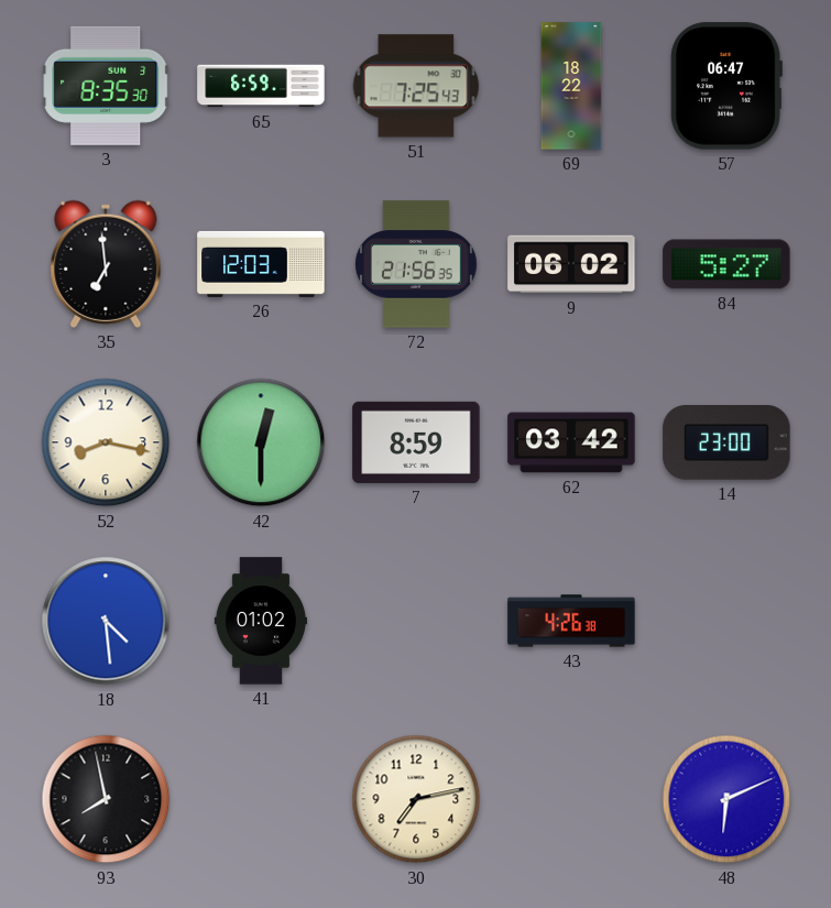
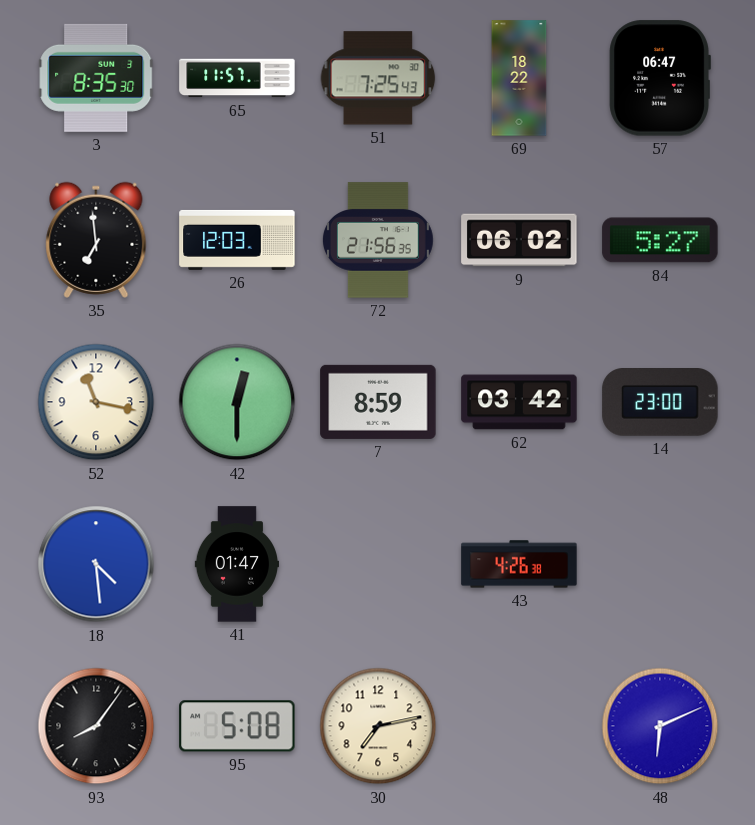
65: 6:59 -> 11:57
52: 8:17 -> 11:17
41: 01:02 -> 01:47
93: 7:58 -> 8:06
95: none -> 5:08
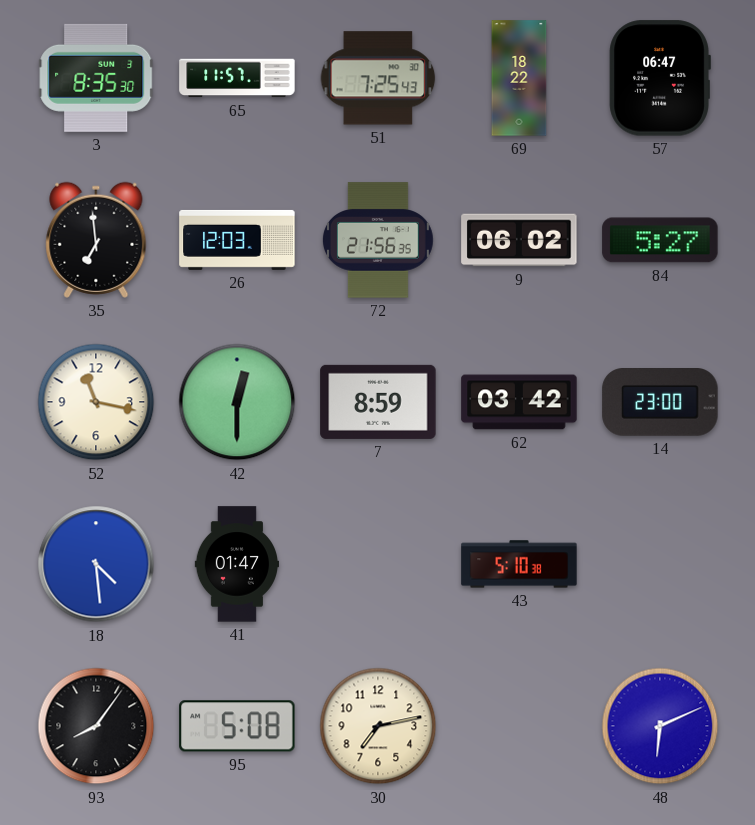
43: 4:26 -> 5:10
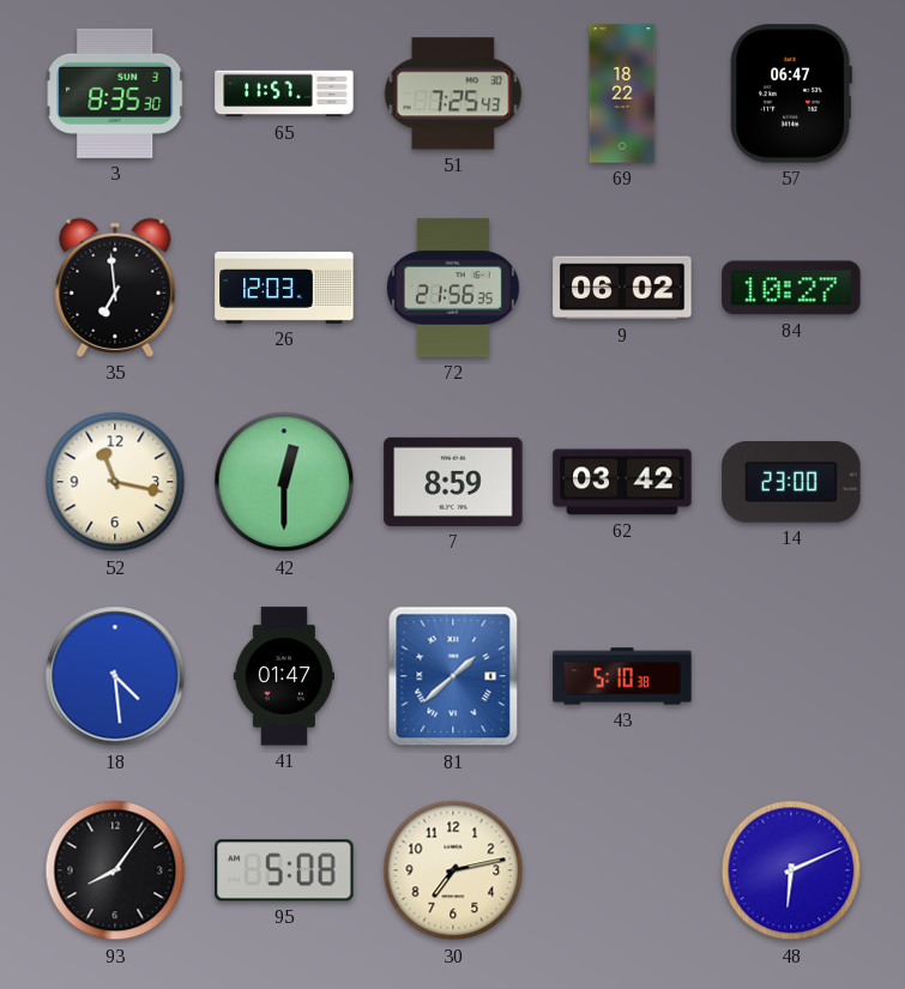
84: 5:27 -> 10:27
81: none -> 1:38
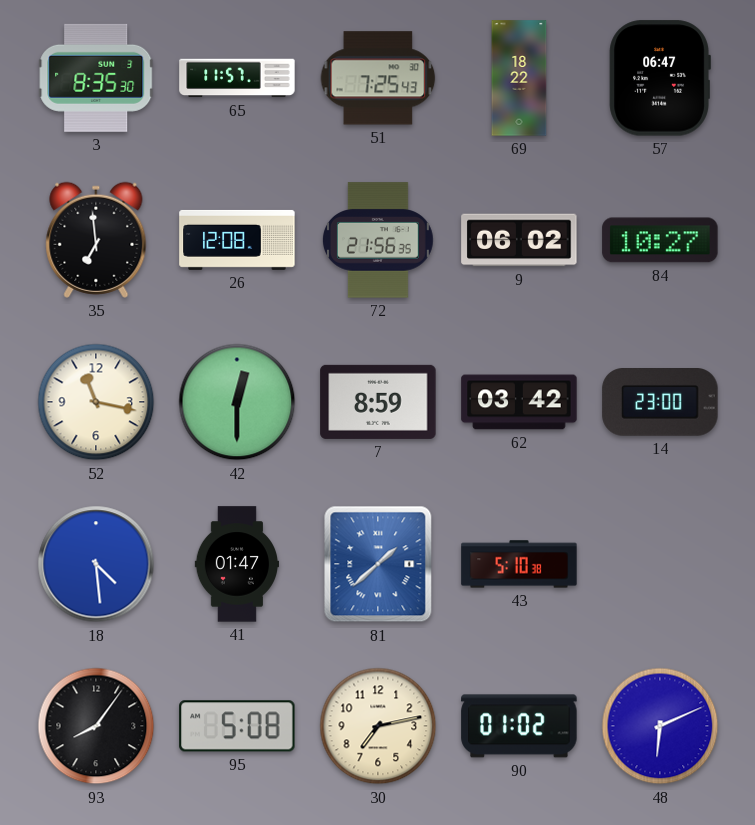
26: 12:03 -> 12:08
90: none -> 01:02
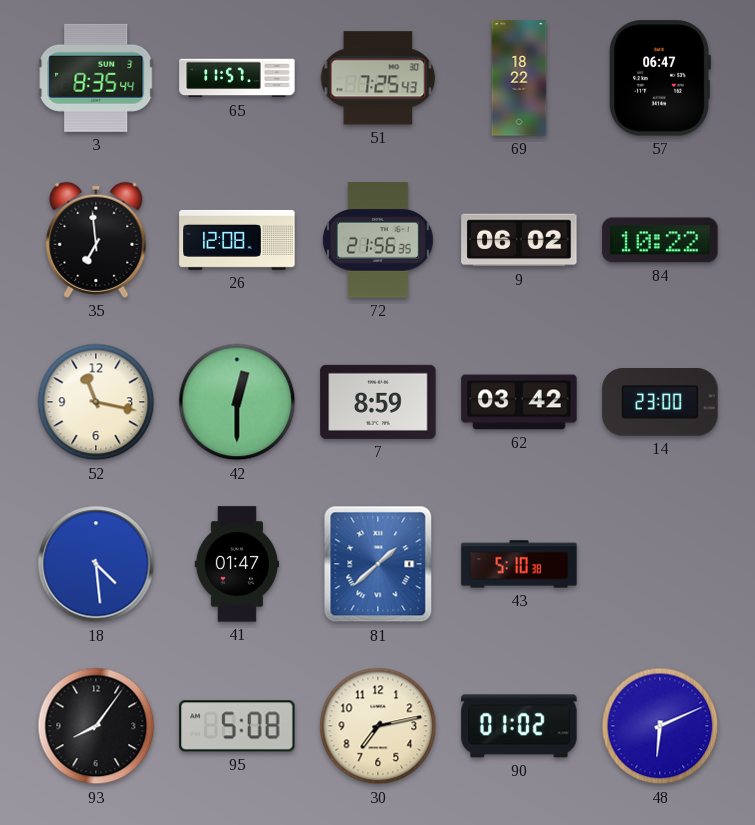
3: 8:35:30 -> 8:35:44
84: 10:27 -> 10:22
